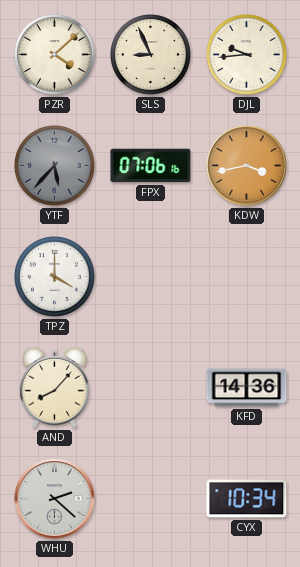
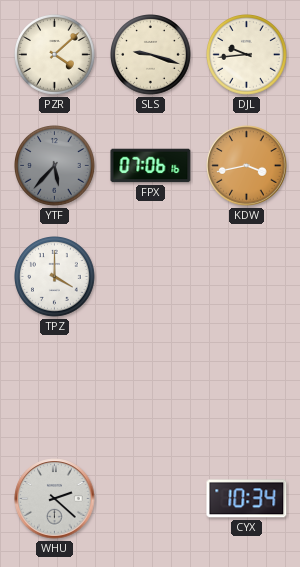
SLS: 8:56 -> 9:18
AND: 8:07 -> none
KFD: 14:36 -> none
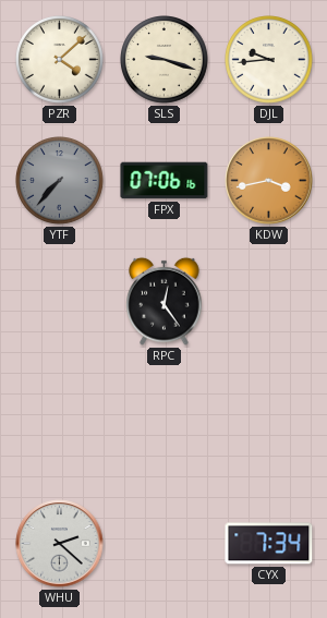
YTF: 5:37 -> 7:37
TPZ: 4:00 -> none
RPC: none -> 12:24
CYX: 10:34 -> 7:34
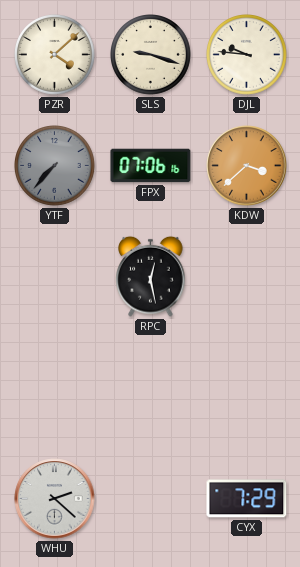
DJL: 9:44 -> 9:46
KDW: 3:43 -> 3:38
RPC: 12:24 -> 12:28
CYX: 7:34 -> 7:29
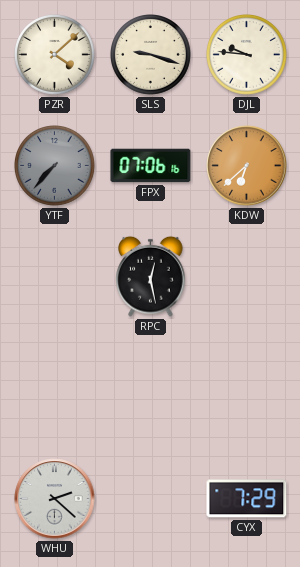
KDW: 3:38 -> 6:38
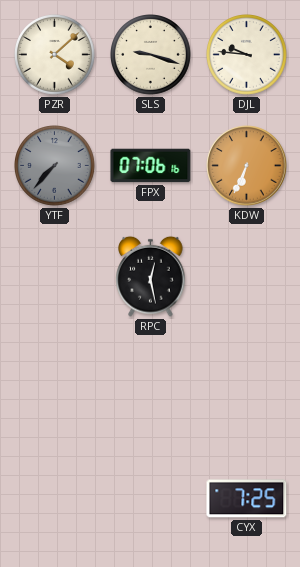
KDW: 6:38 -> 6:34
WHU: 2:22 -> none
CYX: 7:29 -> 7:25
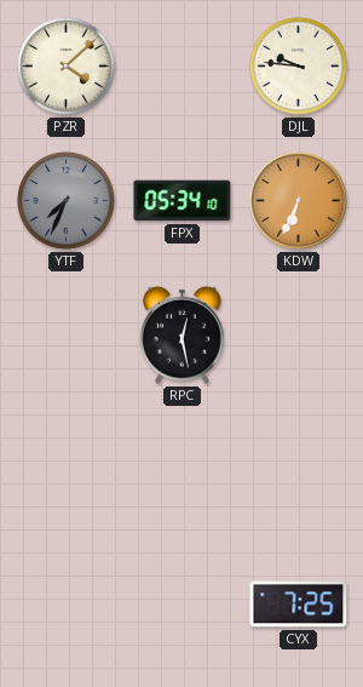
SLS: 9:18 -> none
YTF: 7:37 -> 7:34
FPX: 07:06 -> 05:34
